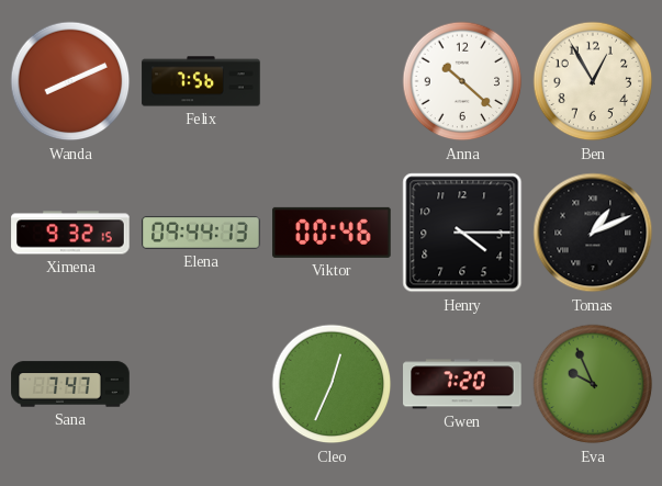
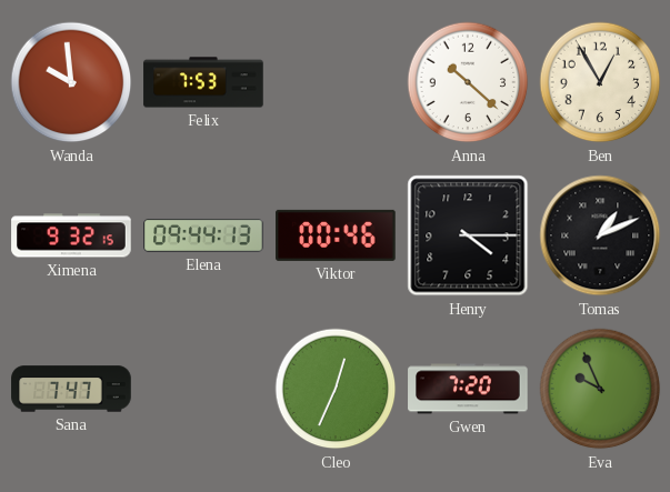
Wanda: 8:11 -> 9:59
Felix: 7:56 -> 7:53
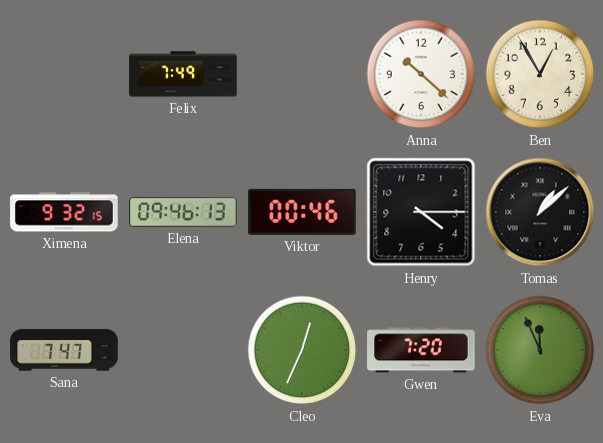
Wanda: 9:59 -> none
Felix: 7:53 -> 7:49
Elena: 09:44 -> 09:46
Tomas: 1:11 -> 1:08
Eva: 9:56 -> 11:56
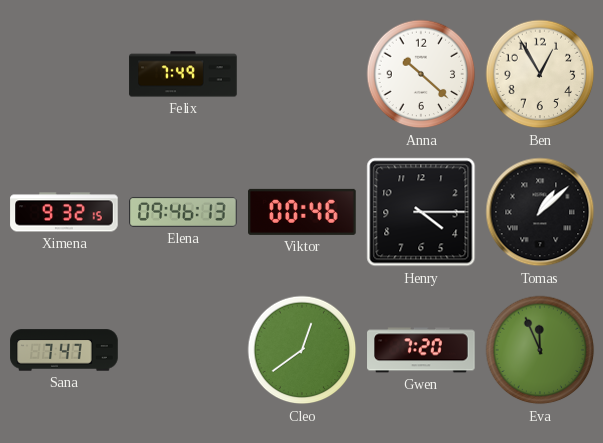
Cleo: 12:34 -> 12:39
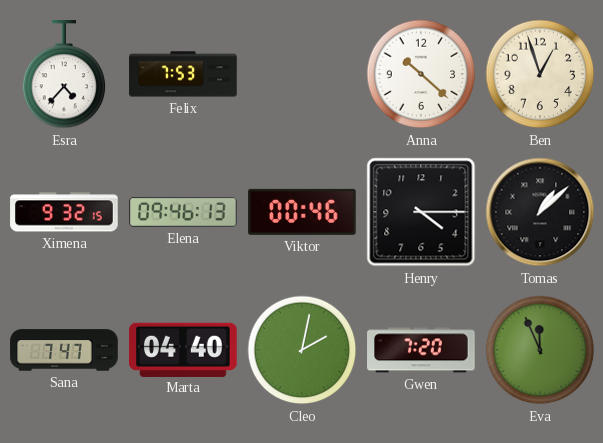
Esra: none -> 4:37
Felix: 7:49 -> 7:53
Ben: 12:55 -> 12:57
Marta: none -> 04:40
Cleo: 12:39 -> 2:02
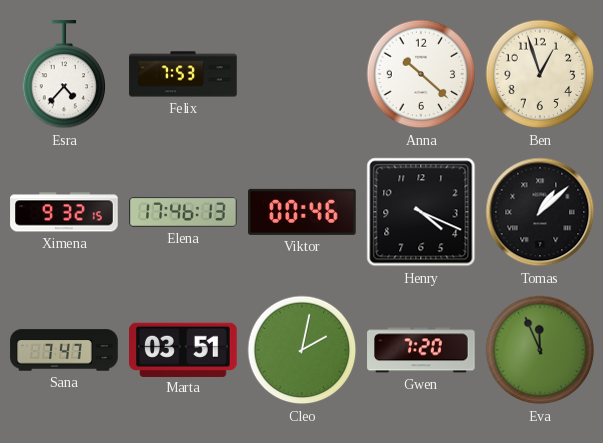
Elena: 09:46 -> 17:46
Henry: 4:15 -> 4:19
Marta: 04:40 -> 03:51
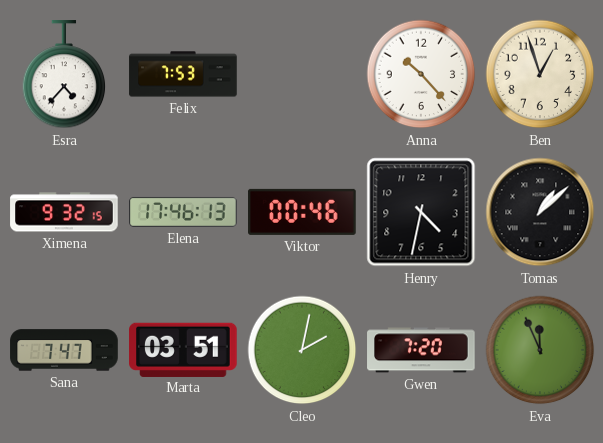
Anna: 10:22 -> 10:23
Henry: 4:19 -> 4:32
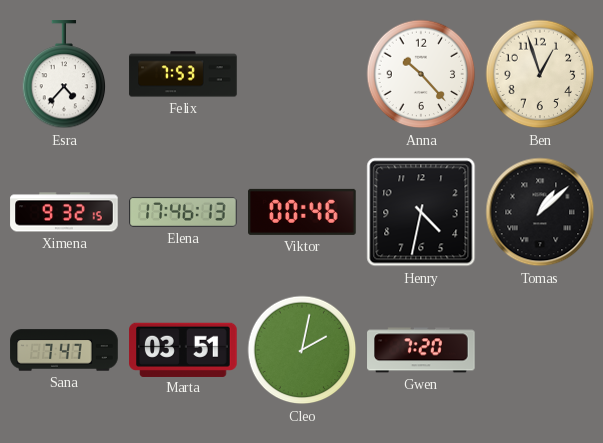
Eva: 11:56 -> none
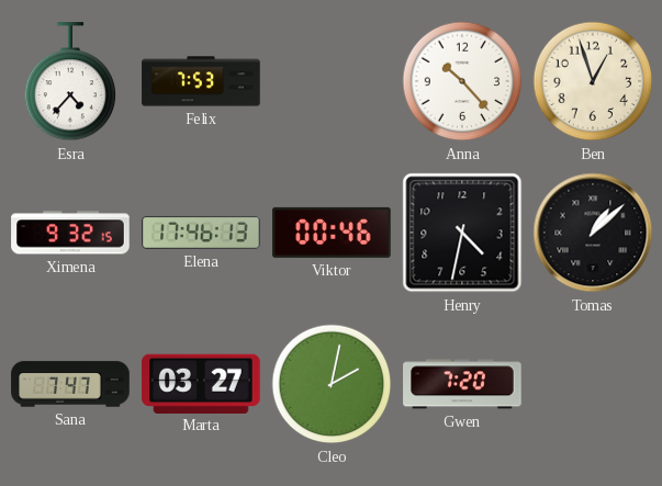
Marta: 03:51 -> 03:27
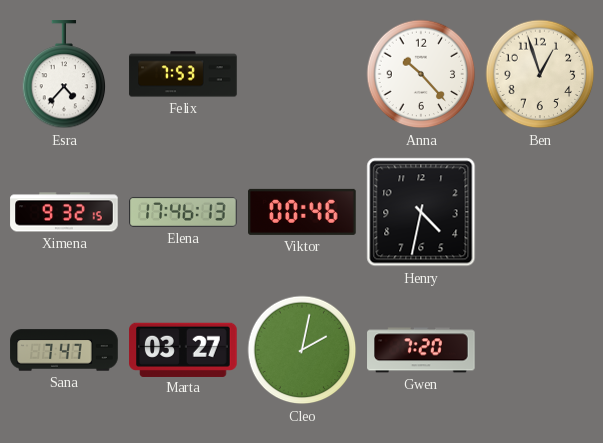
Tomas: 1:08 -> none
